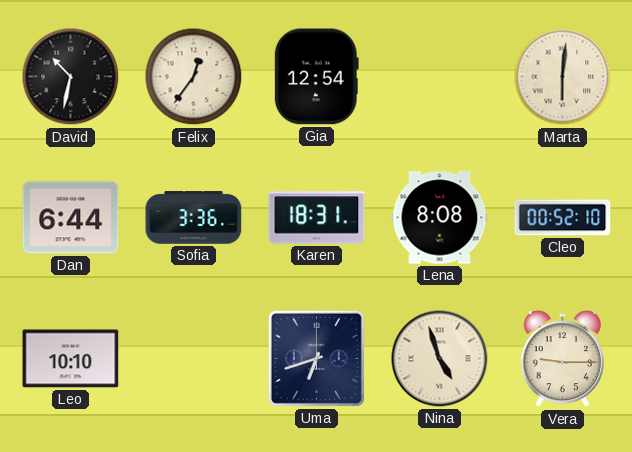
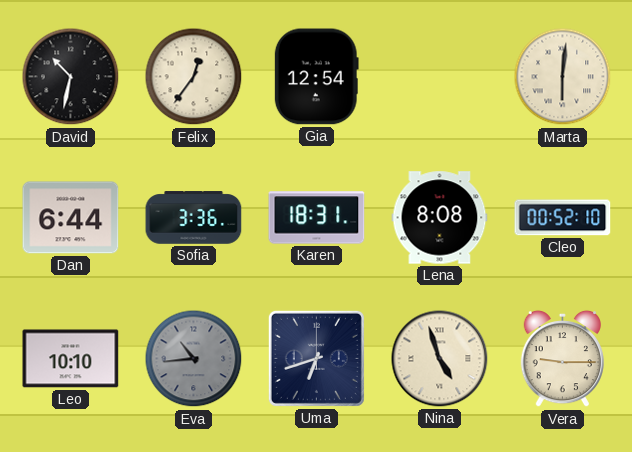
Eva: none -> 10:44
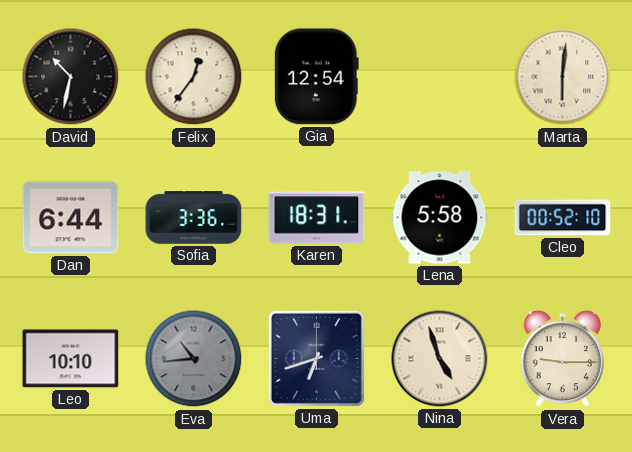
Lena: 8:08 -> 5:58
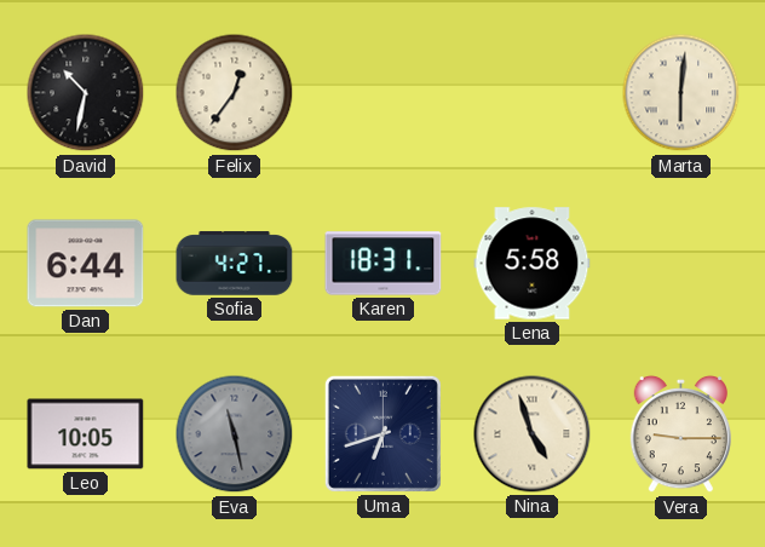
Gia: 12:54 -> none
Sofia: 3:36 -> 4:27
Cleo: 00:52 -> none
Leo: 10:10 -> 10:05
Eva: 10:44 -> 11:28
